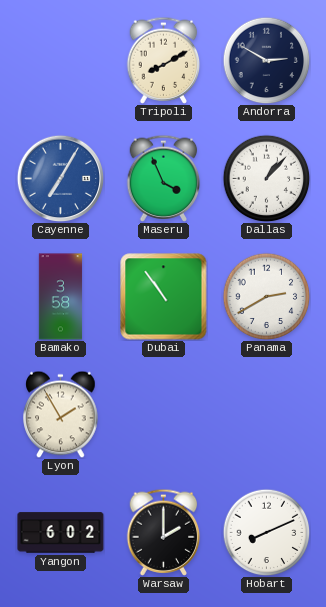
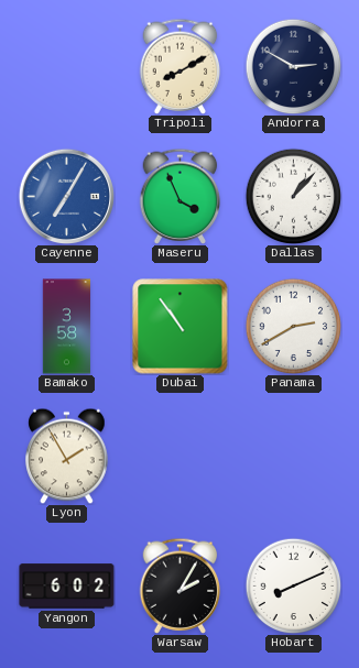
Warsaw: 2:00 -> 2:05
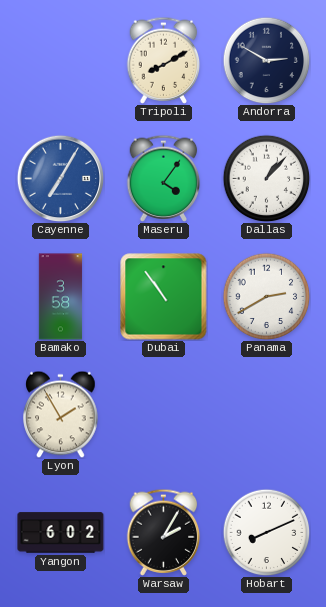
Maseru: 3:56 -> 4:06
